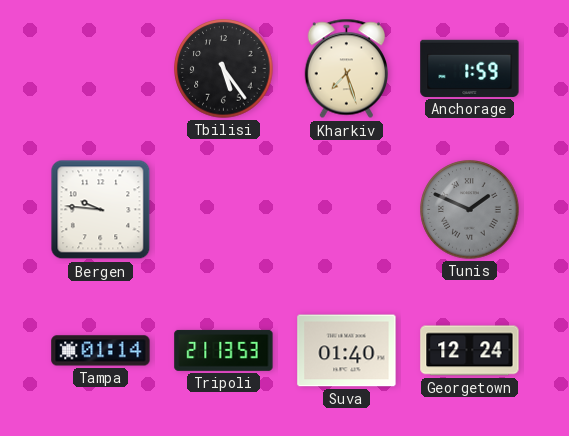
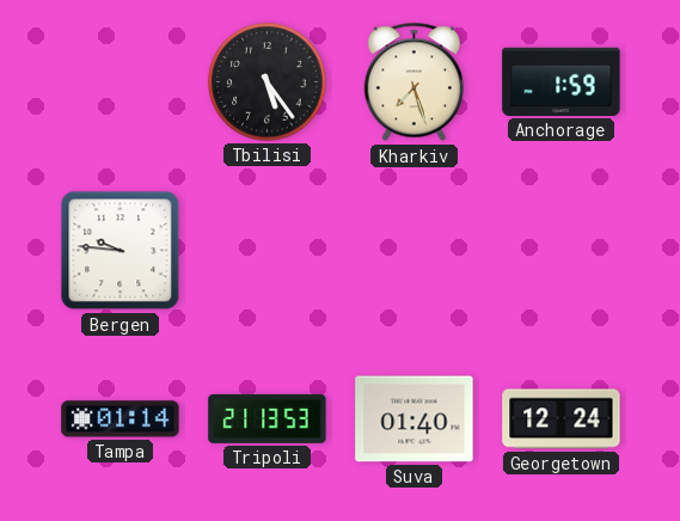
Tunis: 1:49 -> none
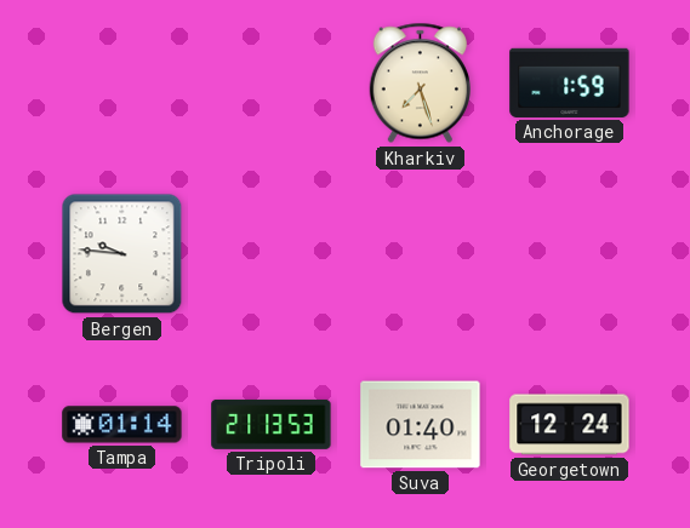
Tbilisi: 5:24 -> none
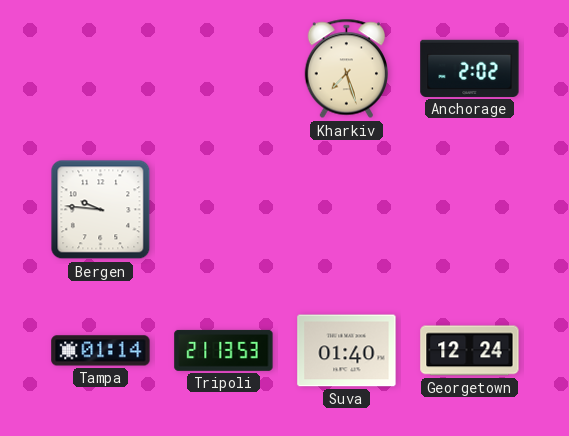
Anchorage: 1:59 -> 2:02
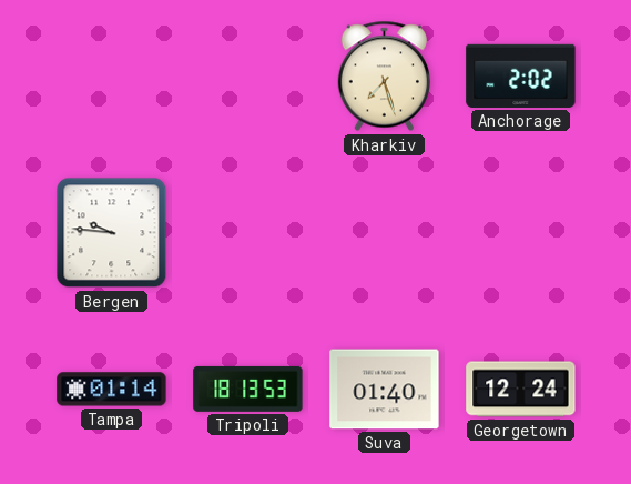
Tripoli: 21:13 -> 18:13
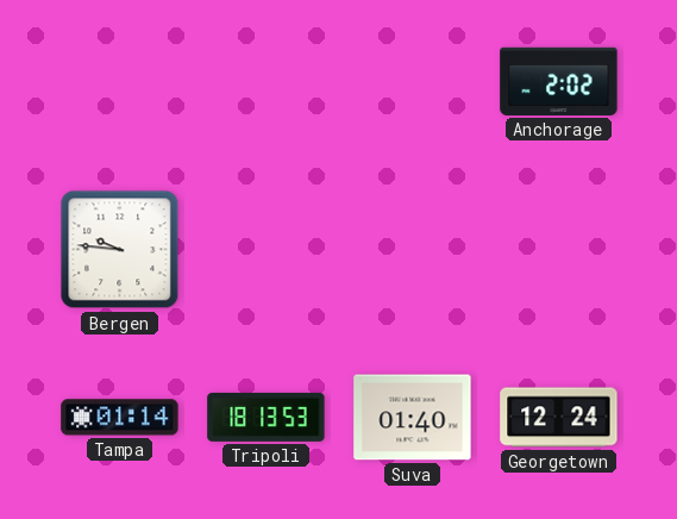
Kharkiv: 7:27 -> none
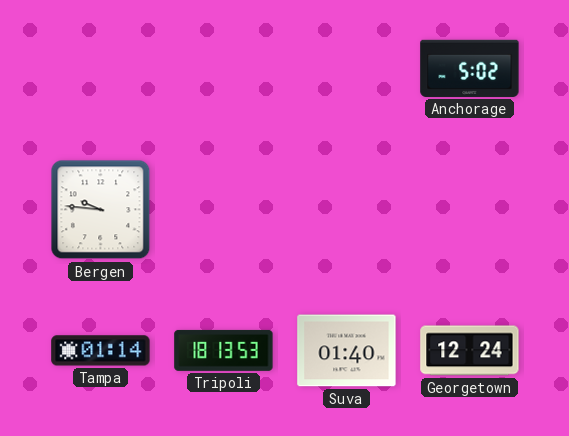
Anchorage: 2:02 -> 5:02
